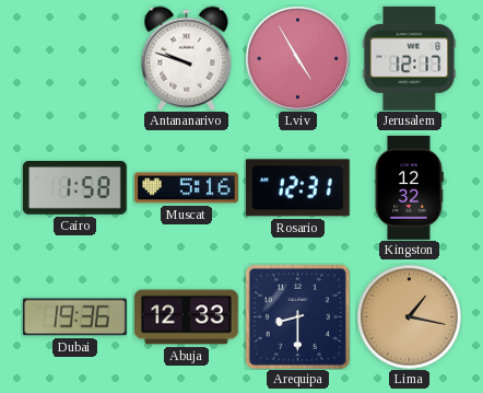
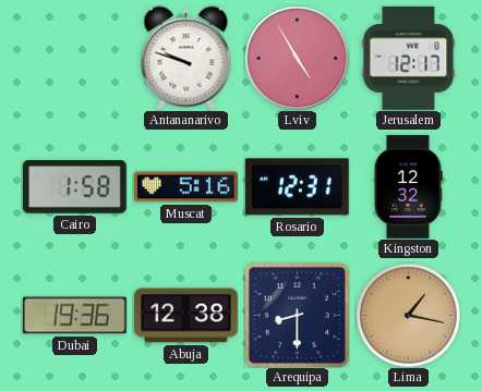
Abuja: 12:33 -> 12:38
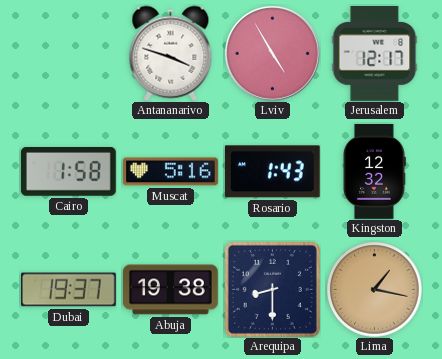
Antananarivo: 9:48 -> 3:48
Rosario: 12:31 -> 1:43
Dubai: 19:36 -> 19:37
Abuja: 12:38 -> 19:38
